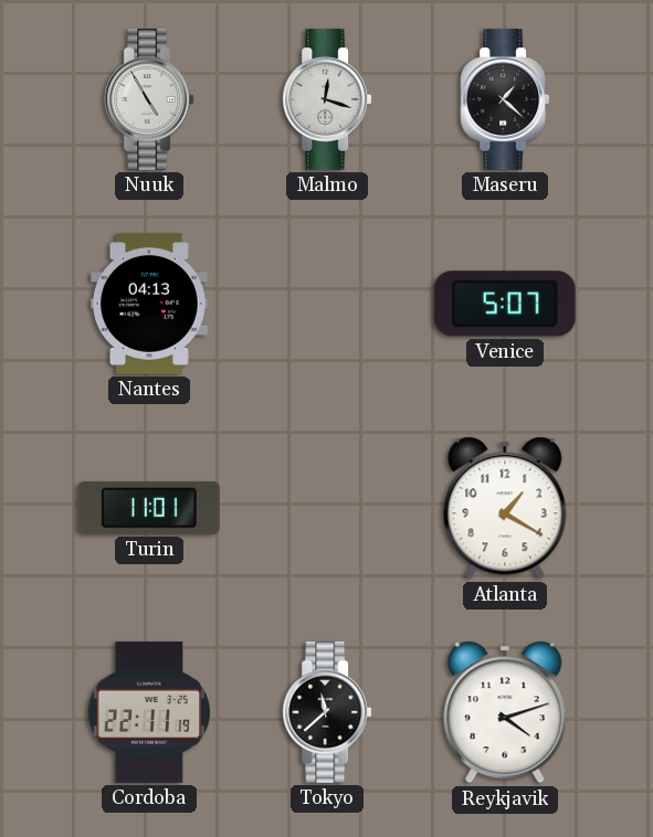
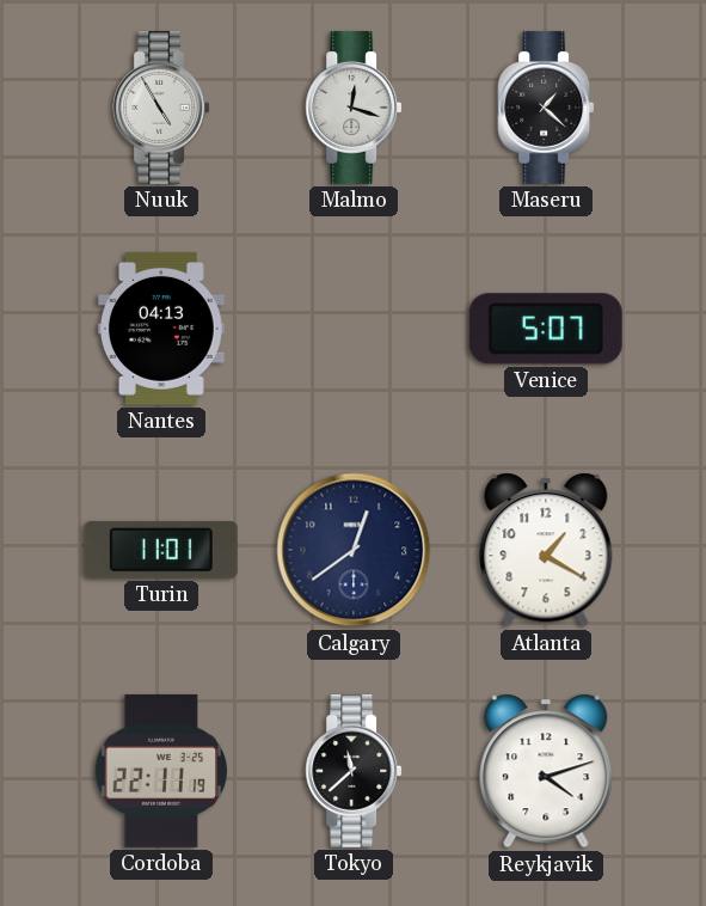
Calgary: none -> 12:39
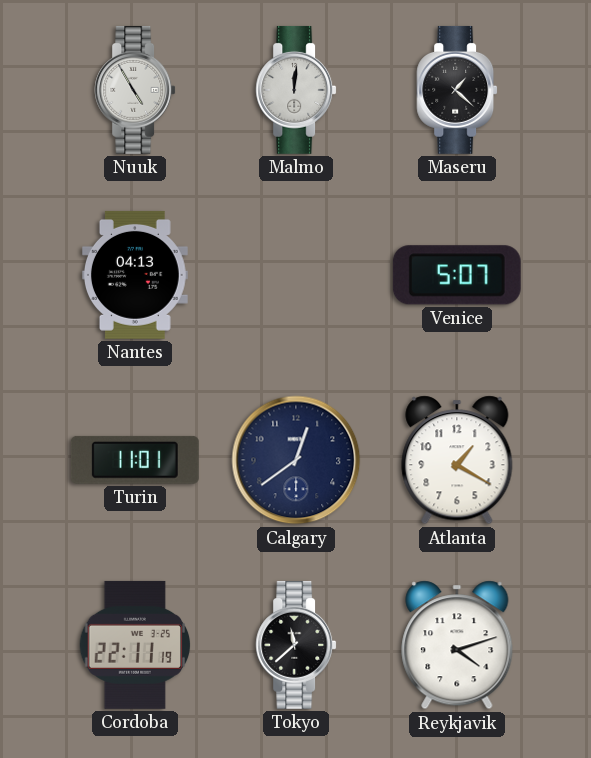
Malmo: 12:18 -> 12:01
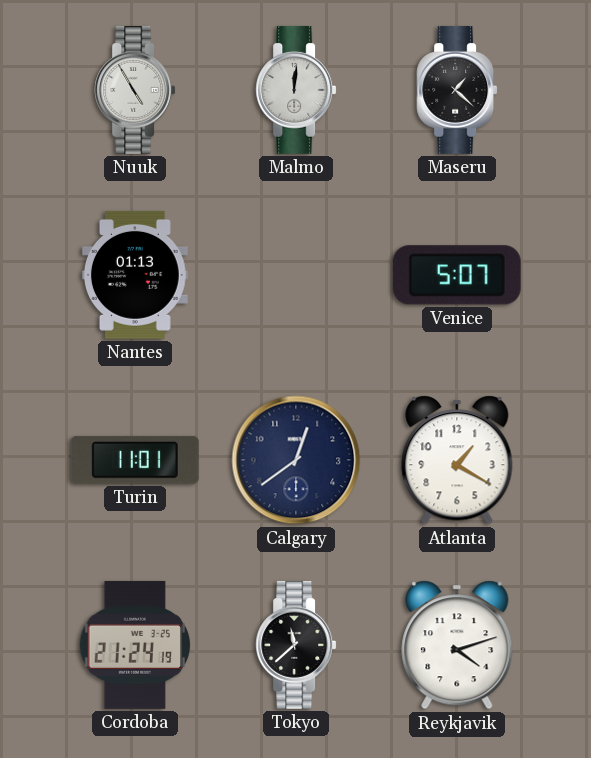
Nantes: 04:13 -> 01:13
Cordoba: 22:11 -> 21:24
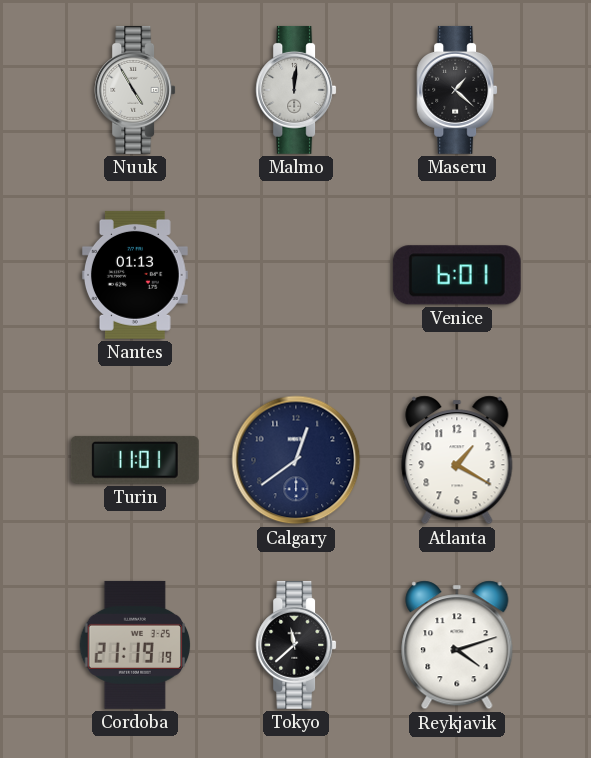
Venice: 5:07 -> 6:01
Cordoba: 21:24 -> 21:19
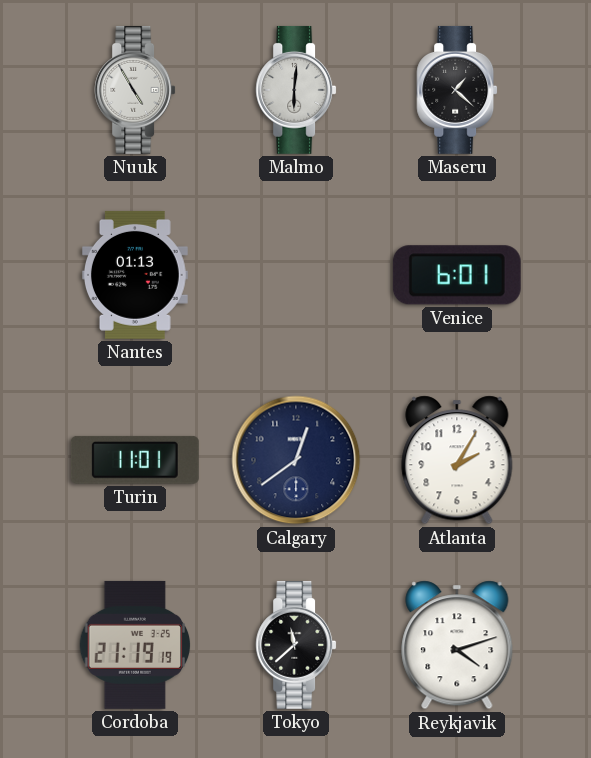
Malmo: 12:01 -> 6:01
Atlanta: 1:20 -> 2:05
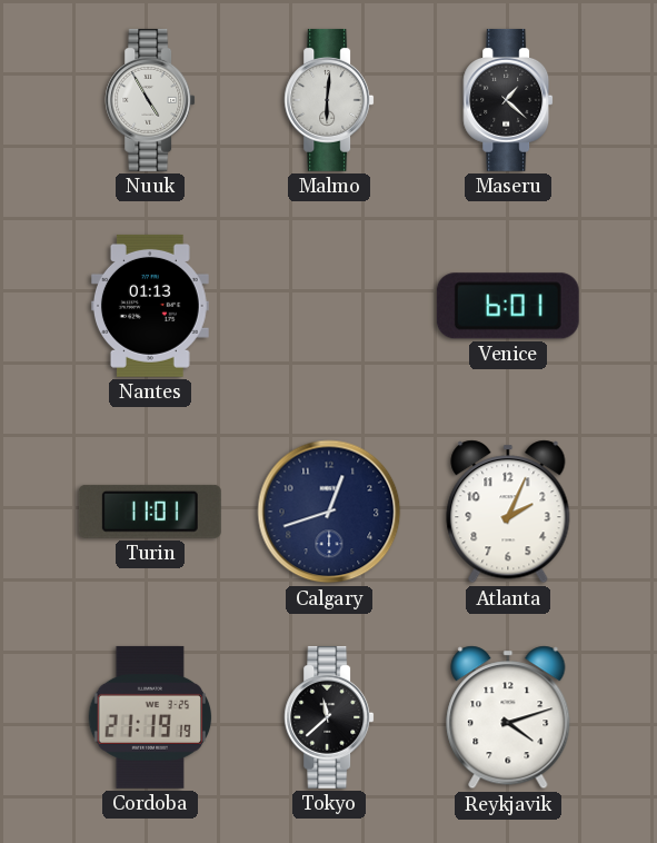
Calgary: 12:39 -> 12:42
Atlanta: 2:05 -> 2:04
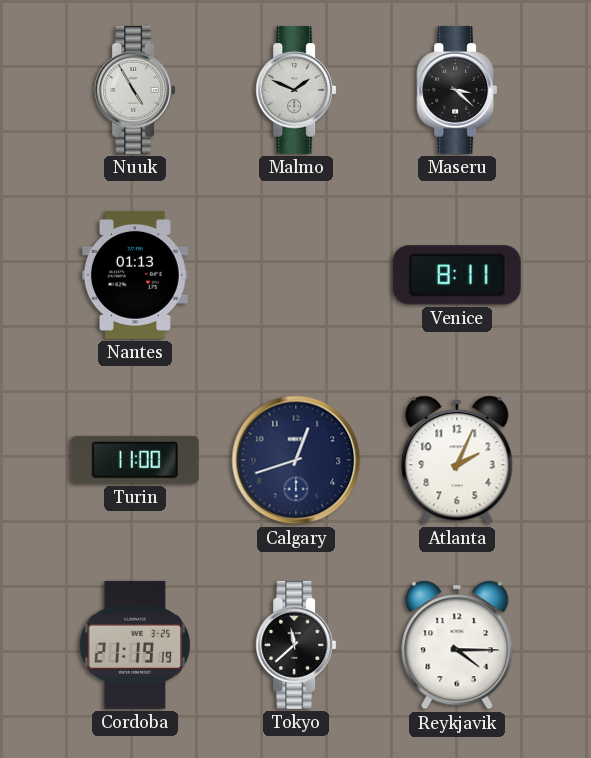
Malmo: 6:01 -> 1:49
Maseru: 1:22 -> 3:22
Venice: 6:01 -> 8:11
Turin: 11:01 -> 11:00
Reykjavik: 4:12 -> 4:15
